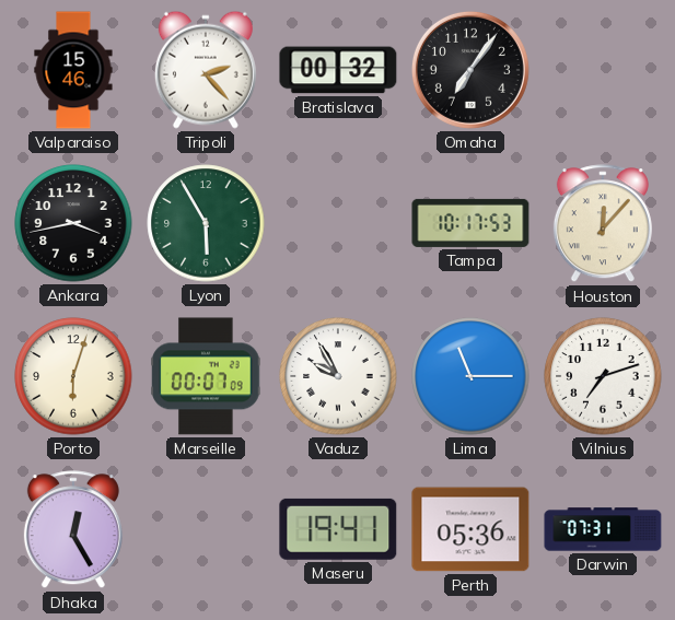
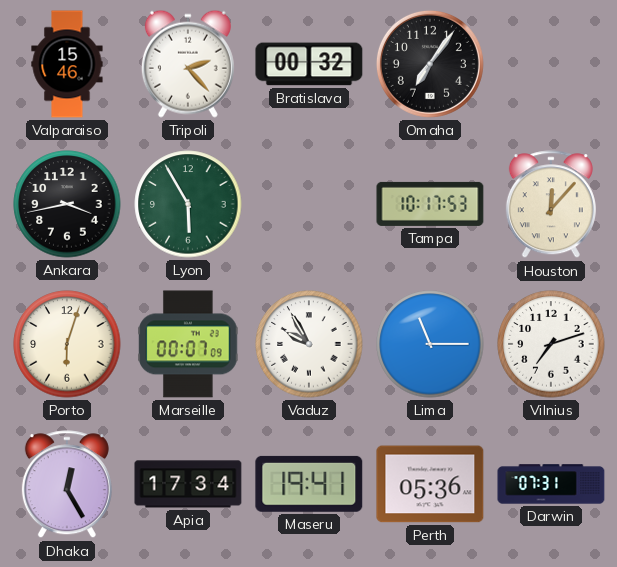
Apia: none -> 17:34
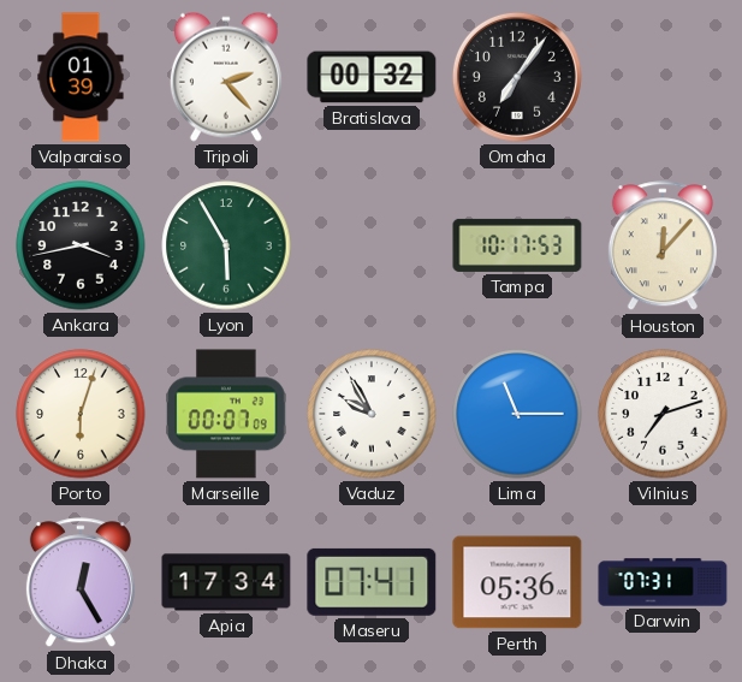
Valparaiso: 15:46 -> 01:39
Maseru: 19:41 -> 07:41
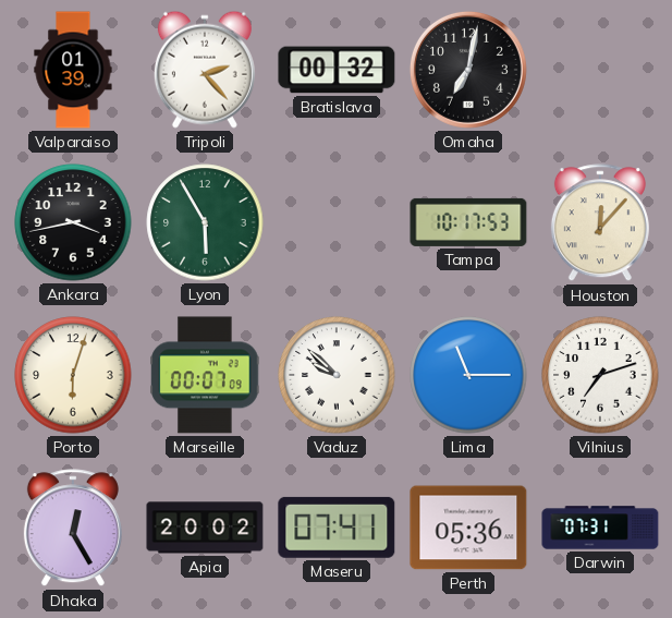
Omaha: 7:06 -> 7:02
Vaduz: 9:55 -> 9:52
Apia: 17:34 -> 20:02
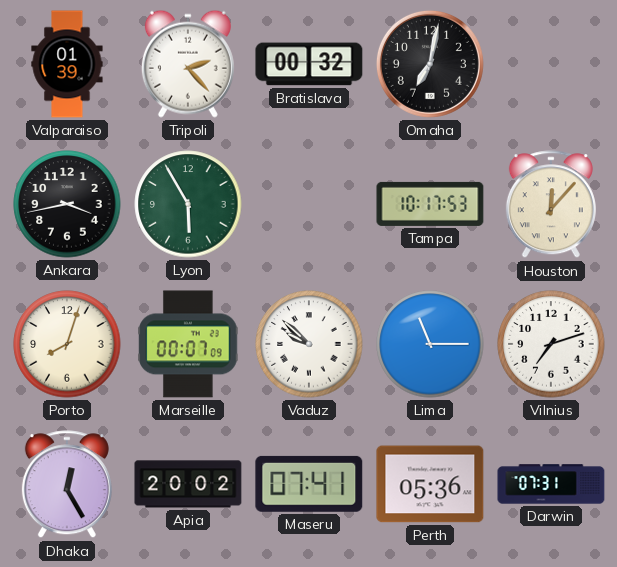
Porto: 6:03 -> 8:03
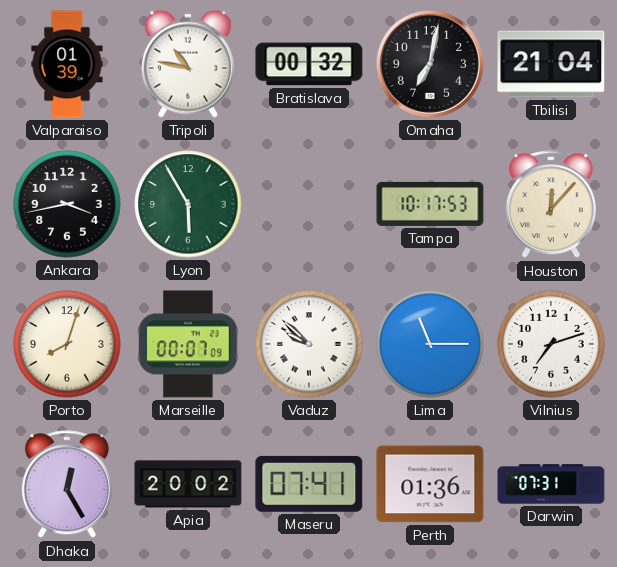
Tripoli: 2:23 -> 10:47
Tbilisi: none -> 21:04
Perth: 05:36 -> 01:36
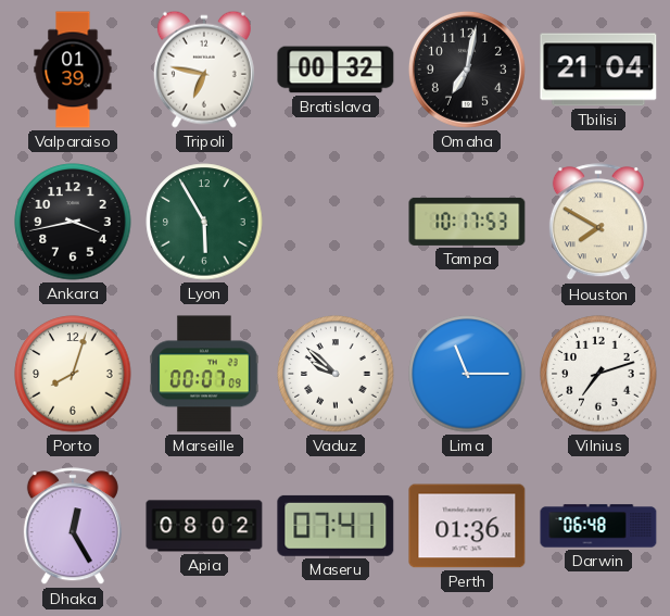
Tripoli: 10:47 -> 6:47
Houston: 12:07 -> 7:50
Apia: 20:02 -> 08:02
Darwin: 07:31 -> 06:48
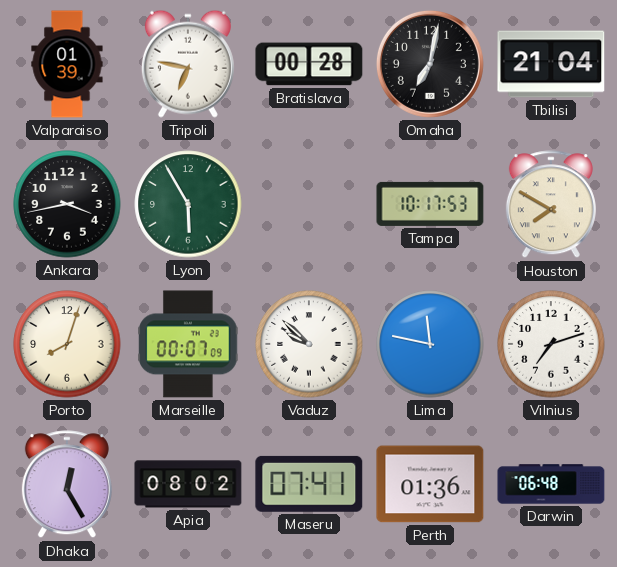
Bratislava: 00:32 -> 00:28
Lima: 11:15 -> 11:47
